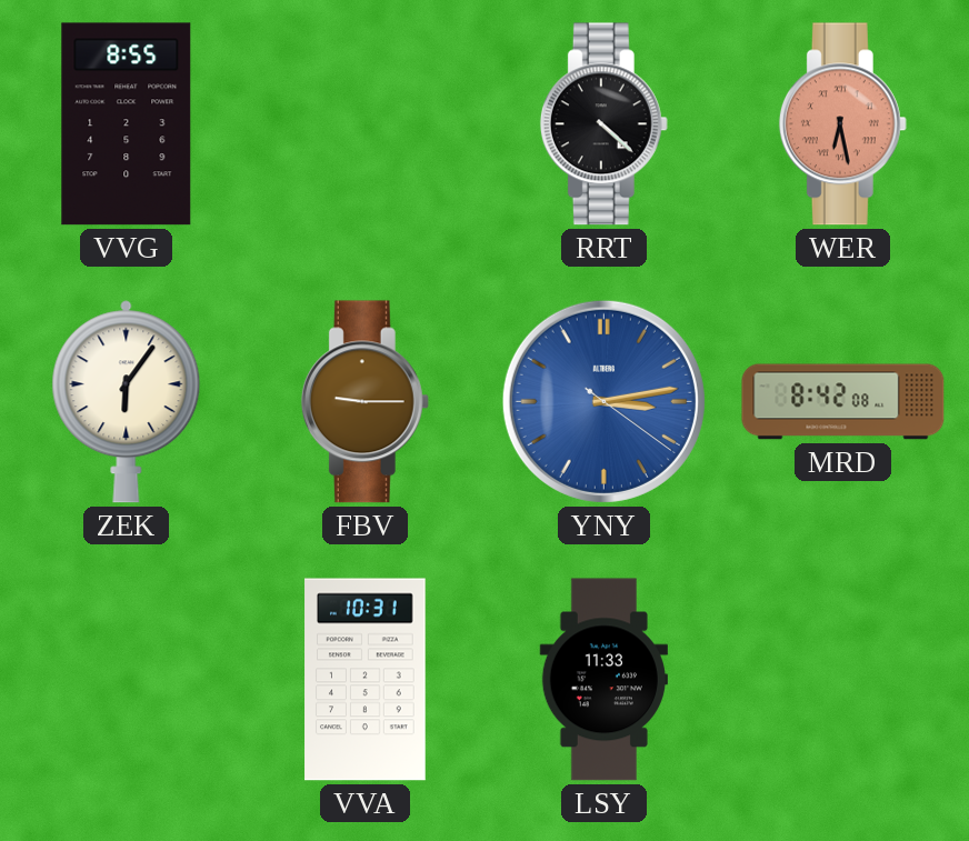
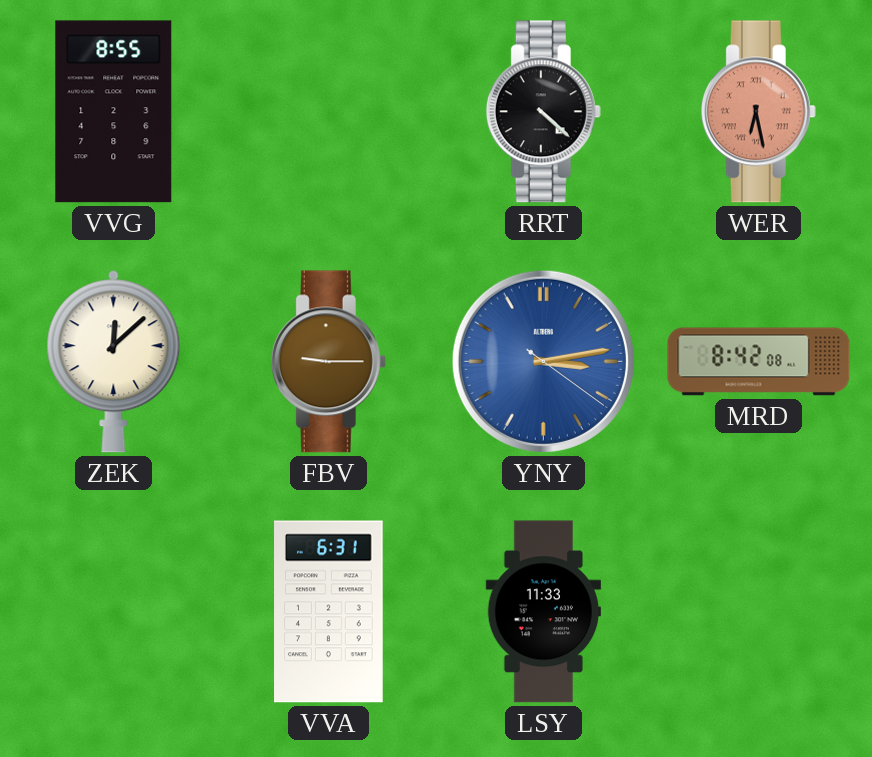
ZEK: 6:06 -> 12:08
VVA: 10:31 -> 6:31
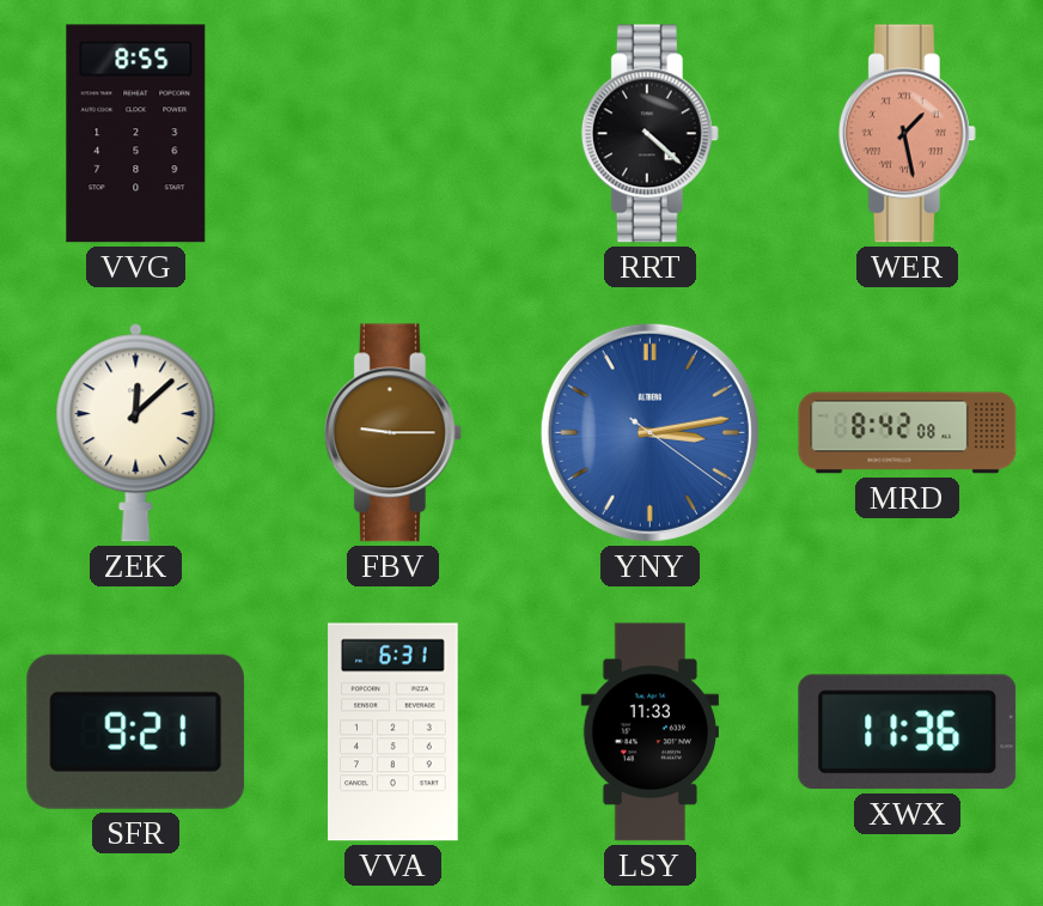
WER: 6:28 -> 1:28
SFR: none -> 9:21
XWX: none -> 11:36
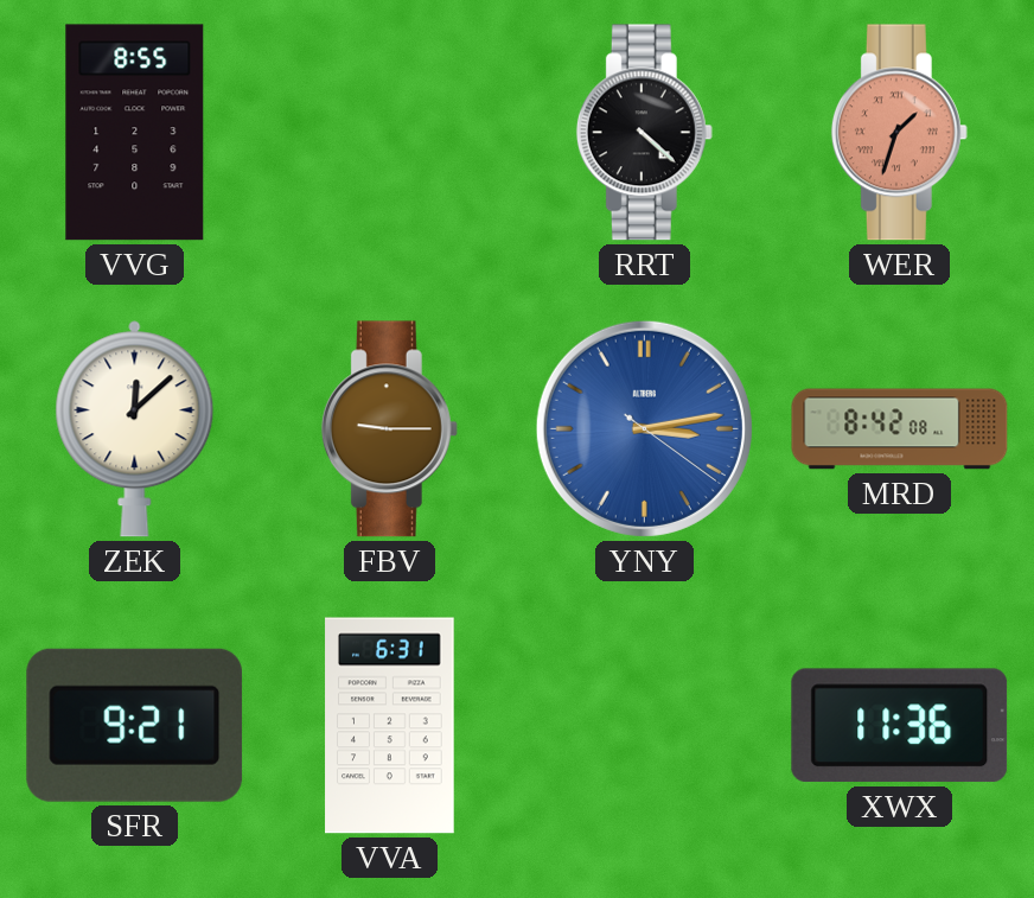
WER: 1:28 -> 1:33
LSY: 11:33 -> none
